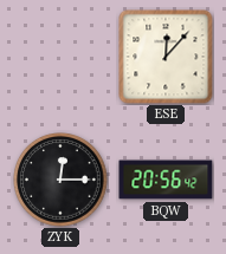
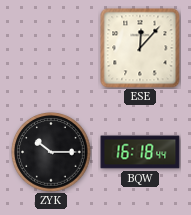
ZYK: 12:15 -> 10:15
BQW: 20:56 -> 16:18
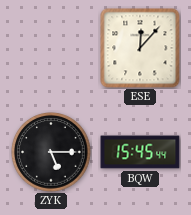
ZYK: 10:15 -> 5:15
BQW: 16:18 -> 15:45
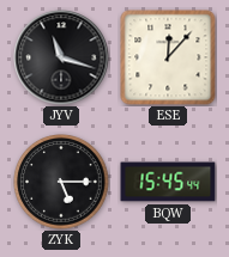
JYV: none -> 11:18
